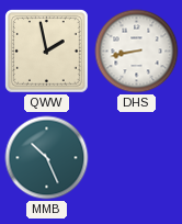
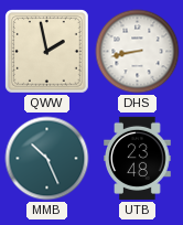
UTB: none -> 23:48
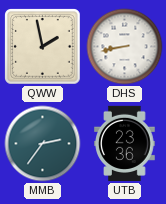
MMB: 10:26 -> 2:36
UTB: 23:48 -> 23:36
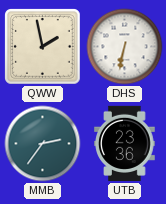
DHS: 8:43 -> 6:32
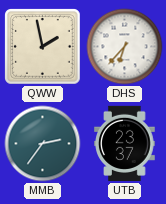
DHS: 6:32 -> 6:37
UTB: 23:36 -> 23:37
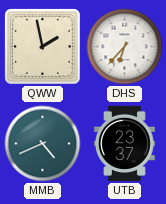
MMB: 2:36 -> 4:41
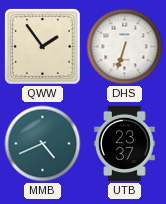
QWW: 1:58 -> 1:54
DHS: 6:37 -> 6:33
